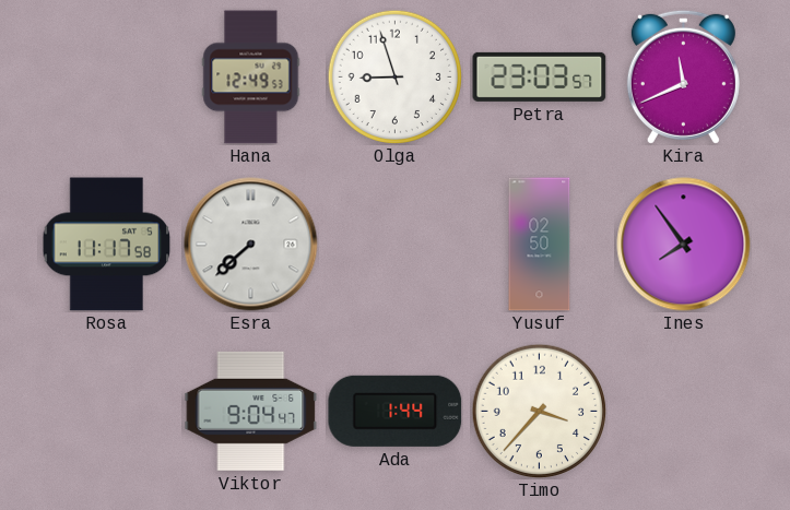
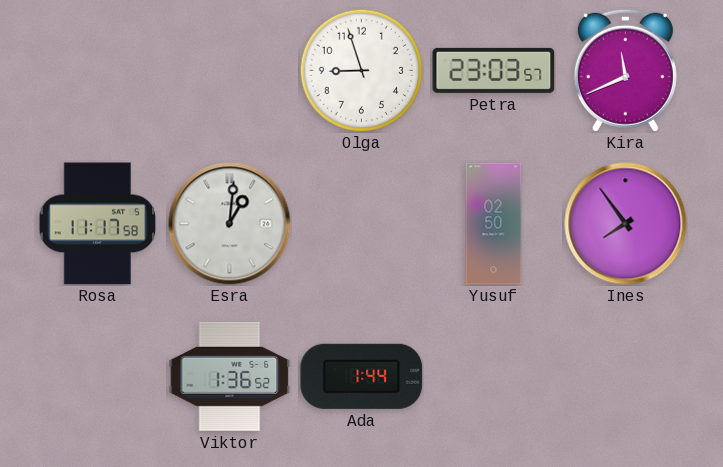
Hana: 12:49 -> none
Esra: 7:38 -> 1:01
Viktor: 9:04 -> 1:36
Timo: 3:37 -> none
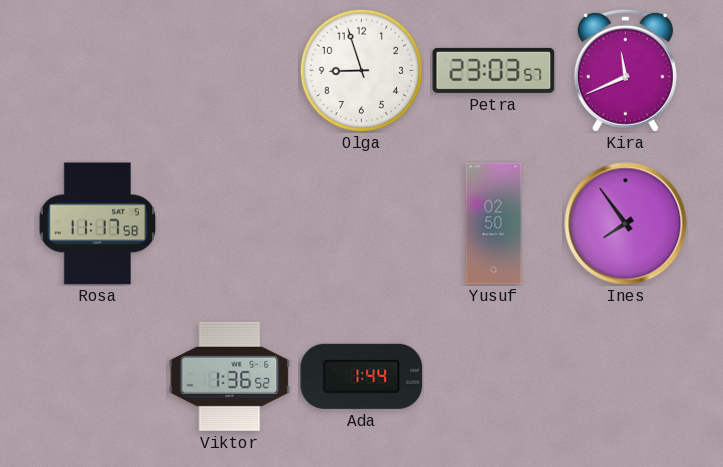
Esra: 1:01 -> none
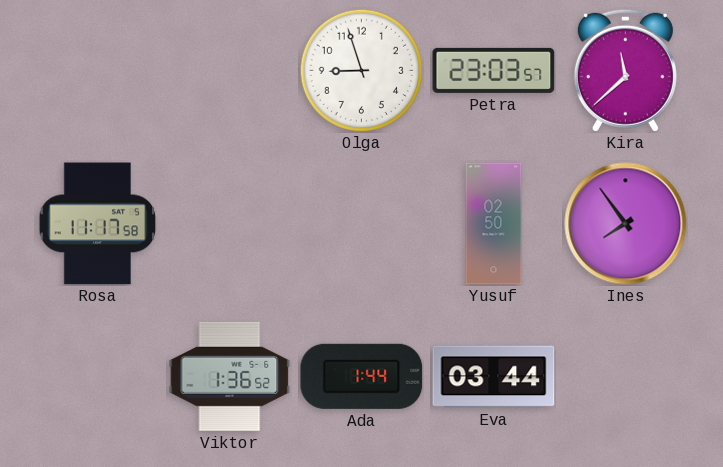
Kira: 11:41 -> 11:38
Eva: none -> 03:44
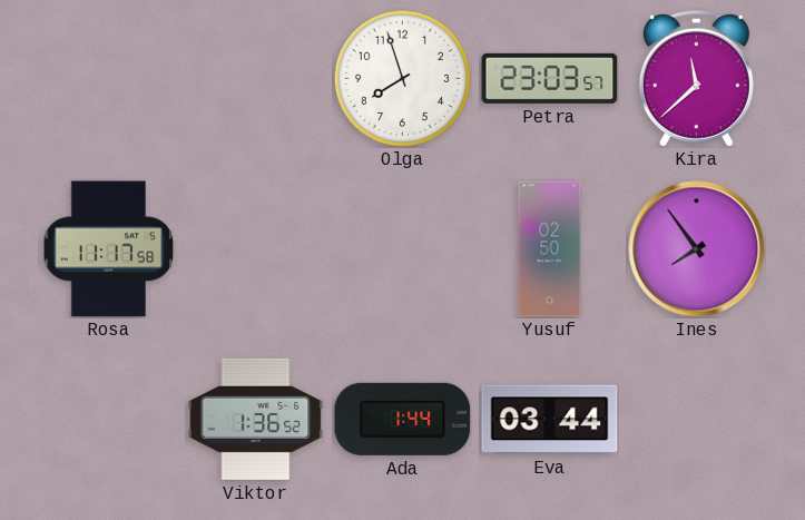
Olga: 8:57 -> 7:57
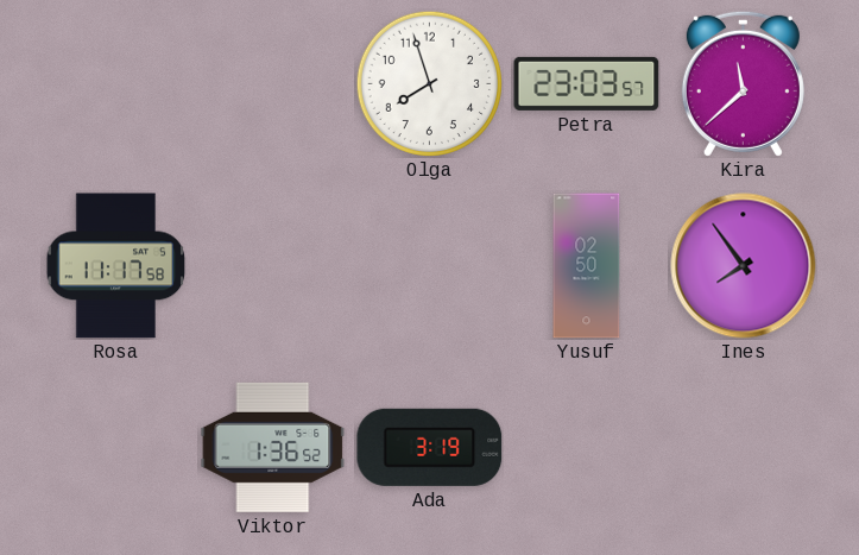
Ada: 1:44 -> 3:19
Eva: 03:44 -> none
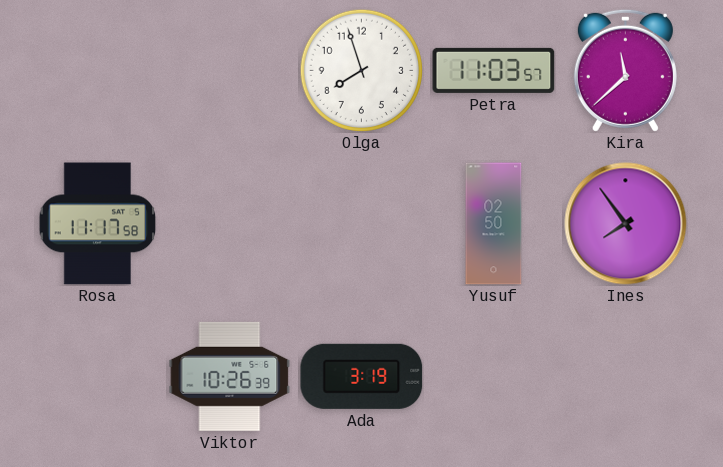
Petra: 23:03 -> 11:03
Viktor: 1:36 -> 10:26
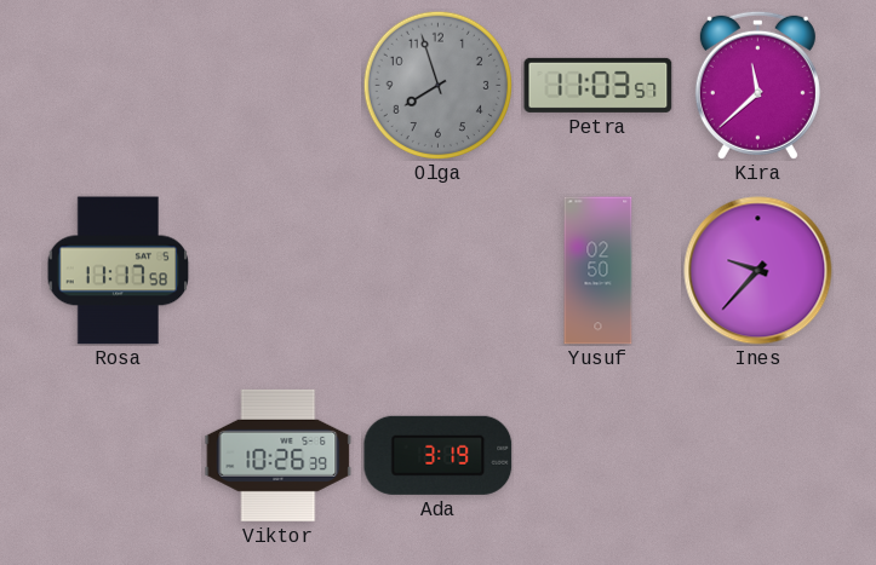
Olga dial: white -> grey
Ines: 7:54 -> 9:37
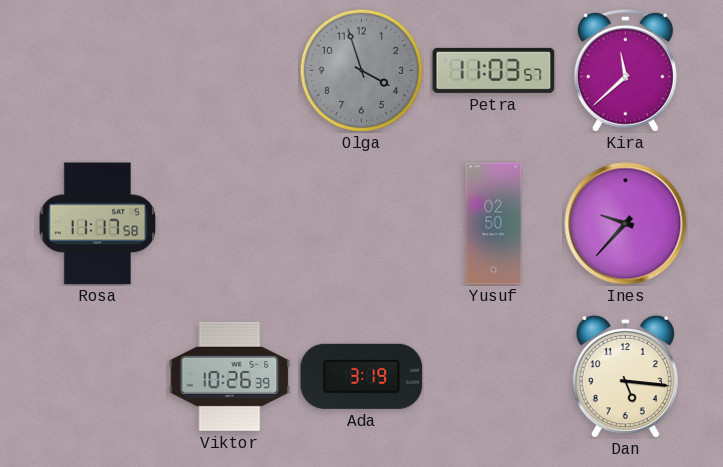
Olga: 7:57 -> 3:57
Dan: none -> 5:16
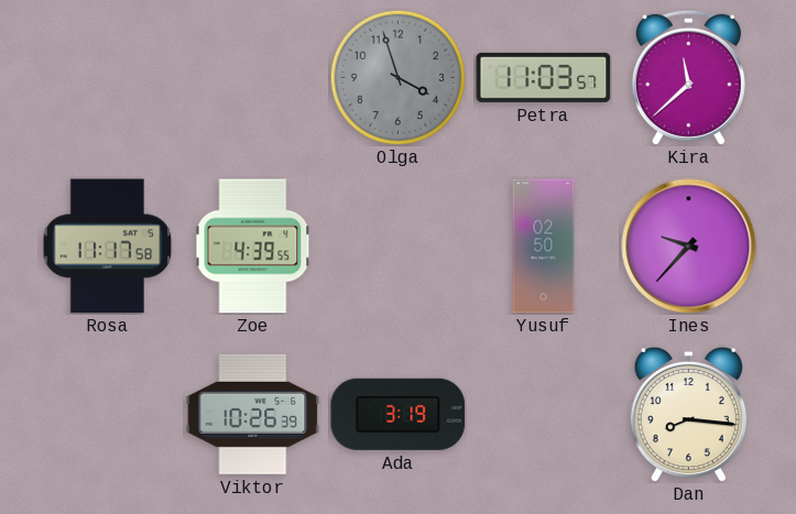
Zoe: none -> 4:39
Dan: 5:16 -> 8:16
